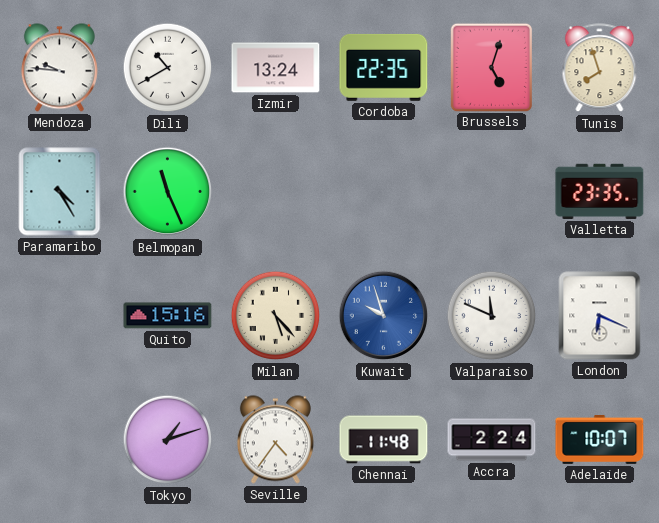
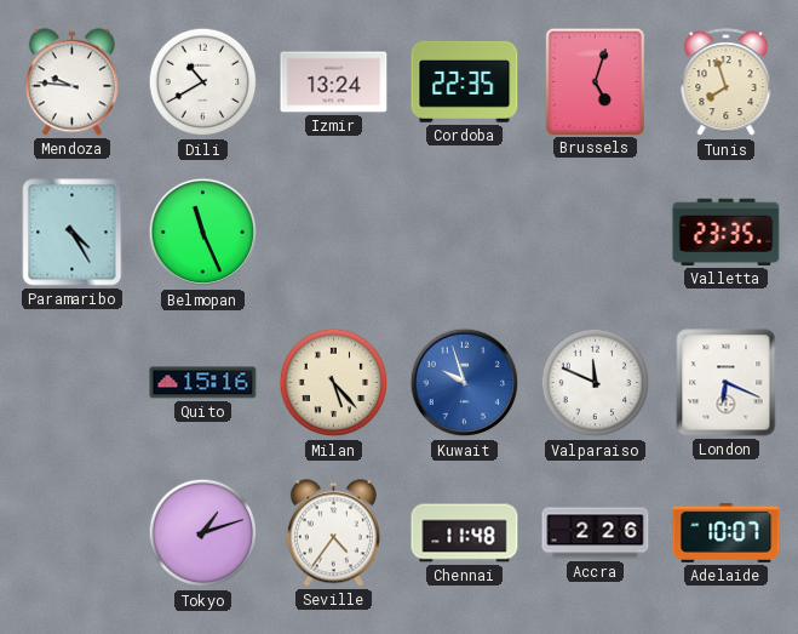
Accra: 2:24 -> 2:26
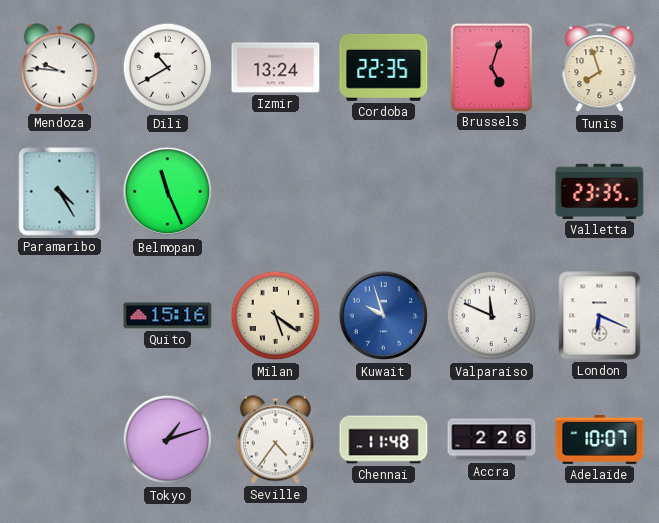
Milan: 5:23 -> 5:21
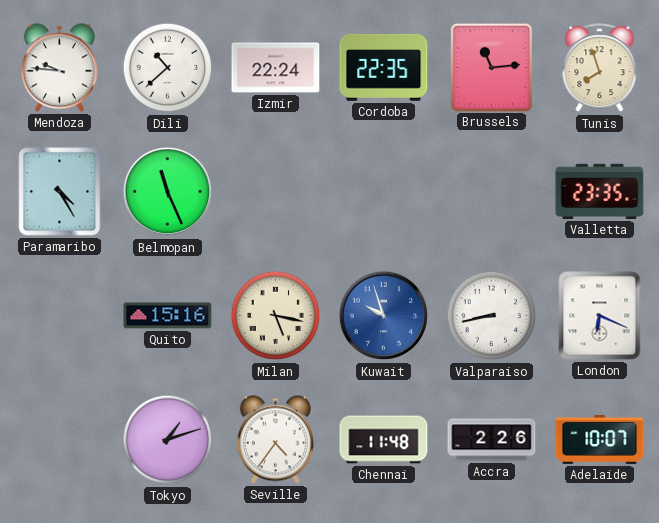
Dili: 10:40 -> 10:38
Izmir: 13:24 -> 22:24
Brussels: 5:03 -> 11:14
Milan: 5:21 -> 5:17
Valparaiso: 11:49 -> 8:43
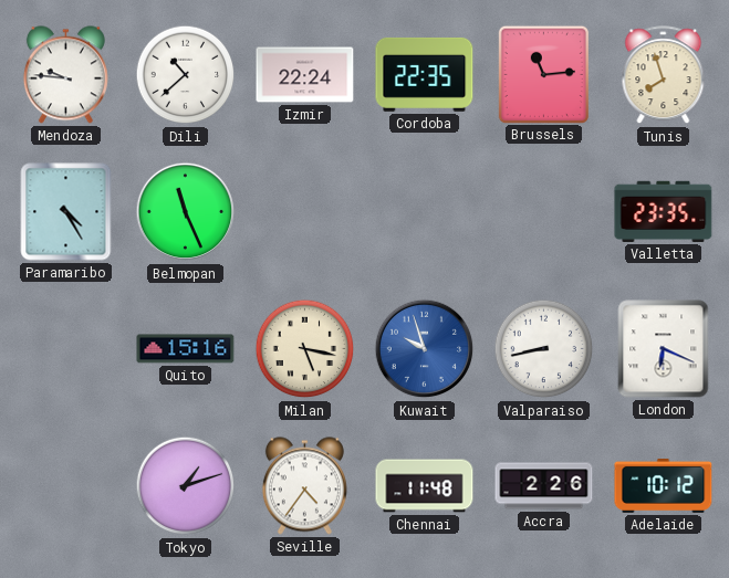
Adelaide: 10:07 -> 10:12
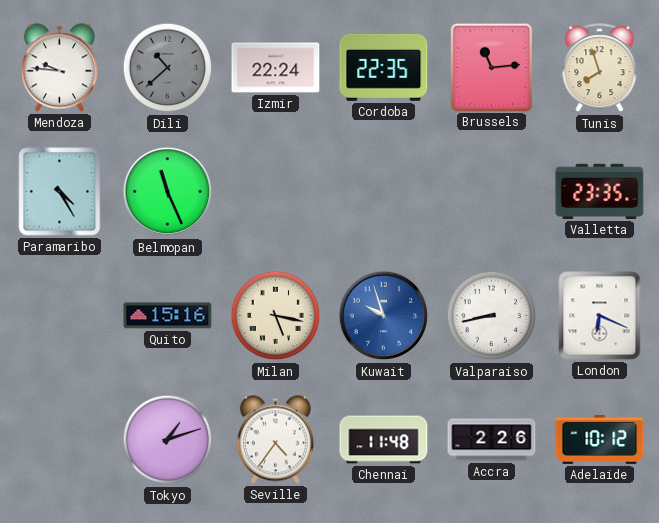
Dili dial: white -> grey
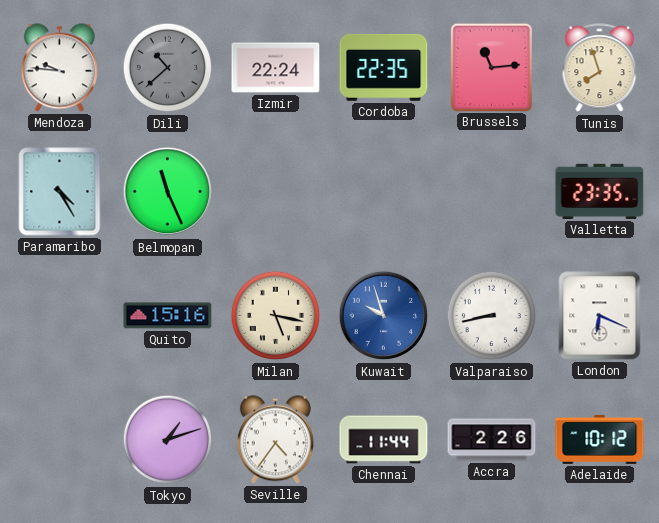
Chennai: 11:48 -> 11:44
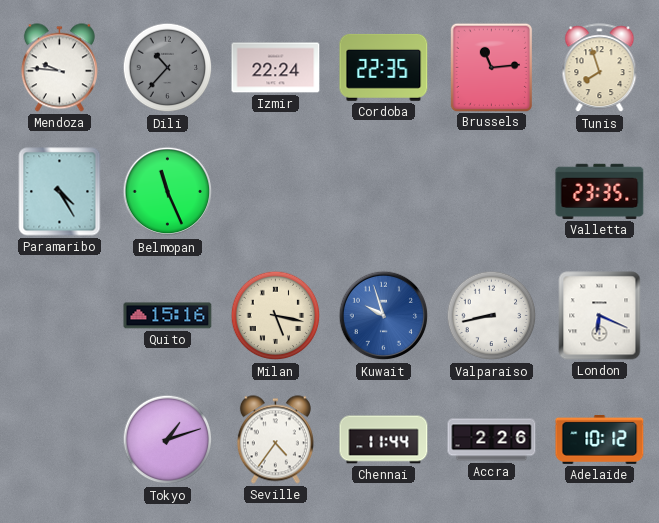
Dili: 10:38 -> 10:37
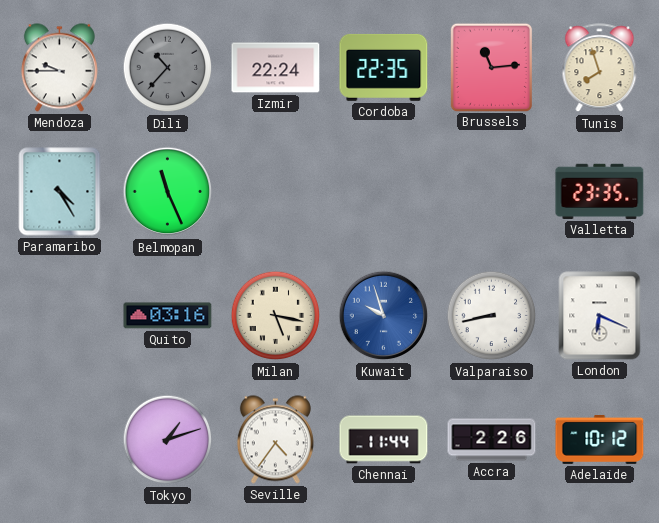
Mendoza: 9:46 -> 9:45
Quito: 15:16 -> 03:16
